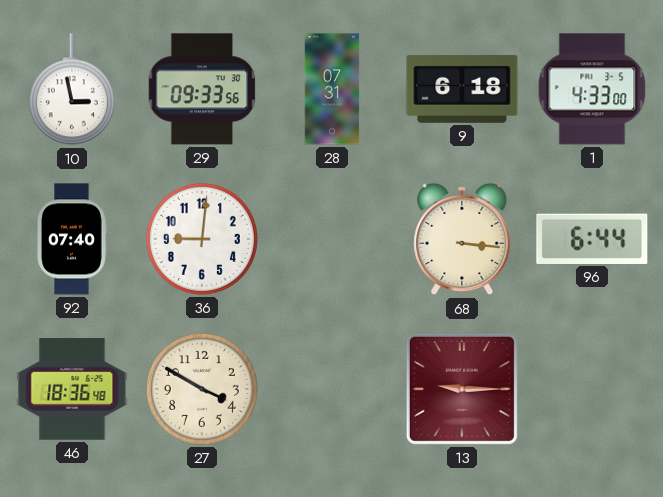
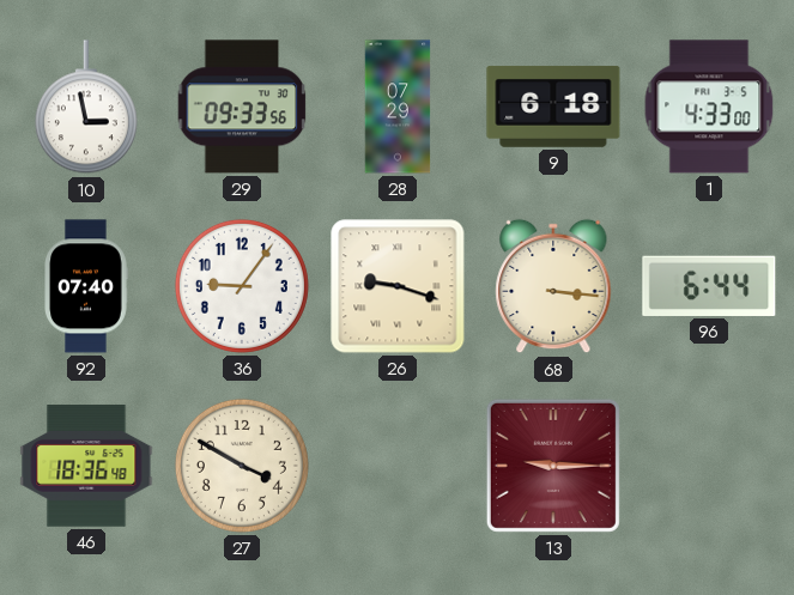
28: 07:31 -> 07:29
36: 9:01 -> 9:06
26: none -> 9:18
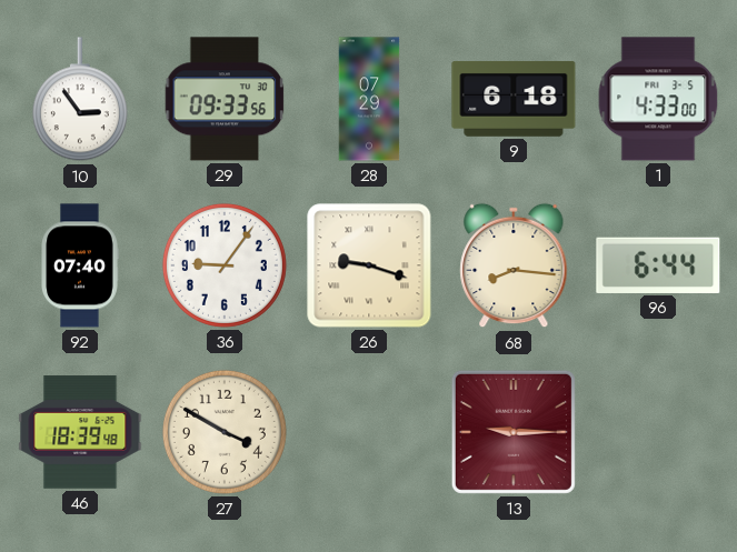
10: 2:58 -> 2:54
68: 3:16 -> 8:16
46: 18:36 -> 18:39
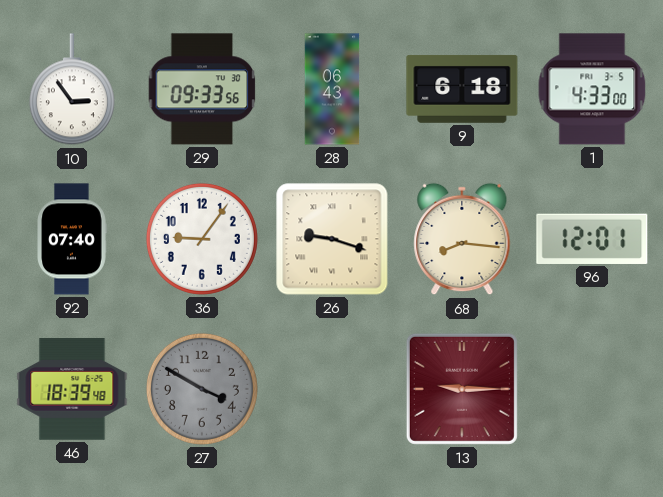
28: 07:29 -> 06:43
96: 6:44 -> 12:01
27 dial: cream -> grey
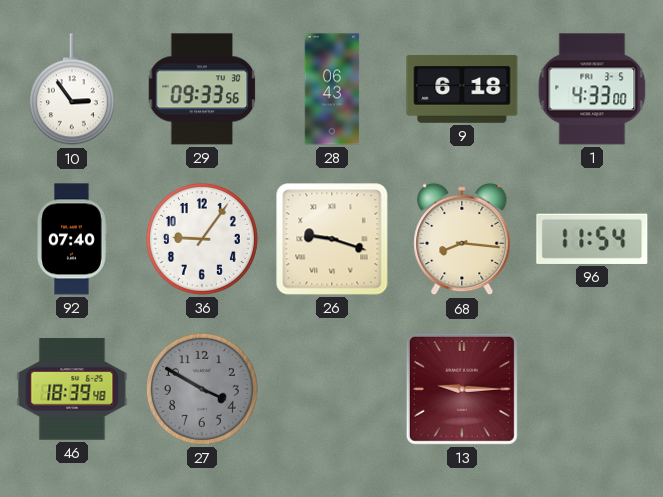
96: 12:01 -> 11:54
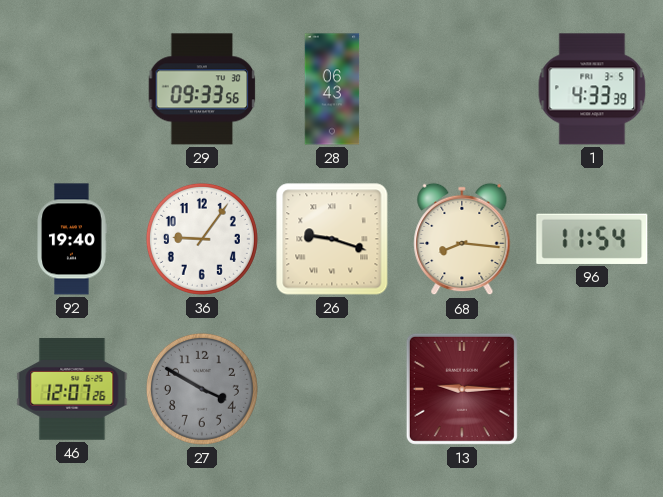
10: 2:54 -> none
9: 6:18 -> none
1: 4:33:00 -> 4:33:39
92: 07:40 -> 19:40
46: 18:39 -> 12:07
